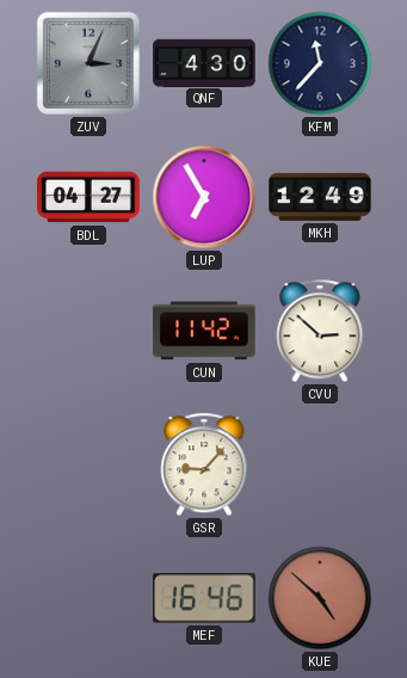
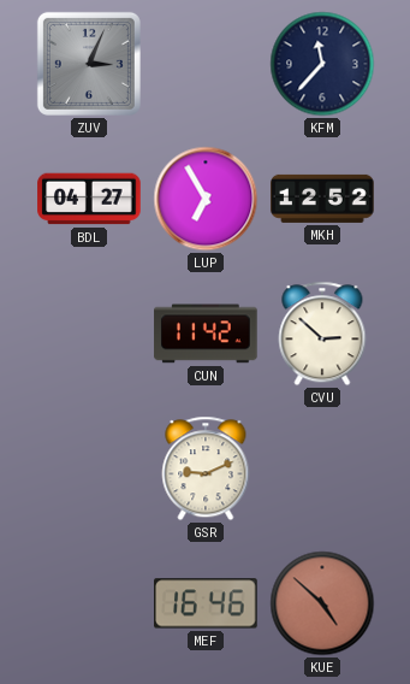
QNF: 4:30 -> none
MKH: 12:49 -> 12:52
GSR: 9:07 -> 9:11
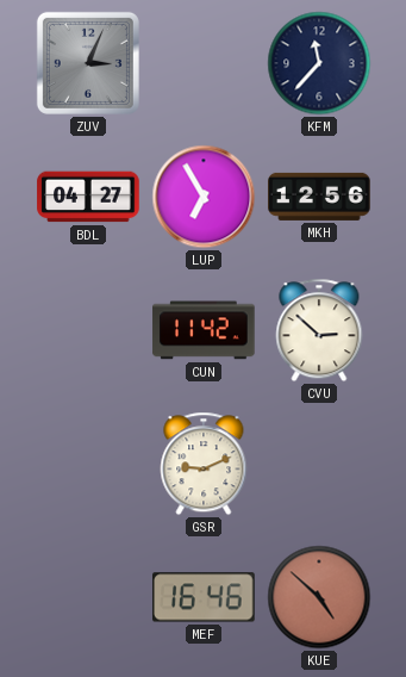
MKH: 12:52 -> 12:56
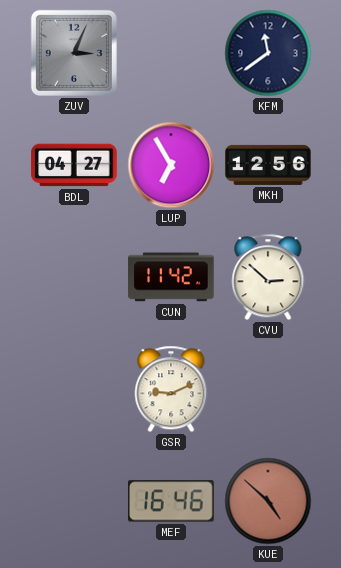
KFM: 11:37 -> 11:39
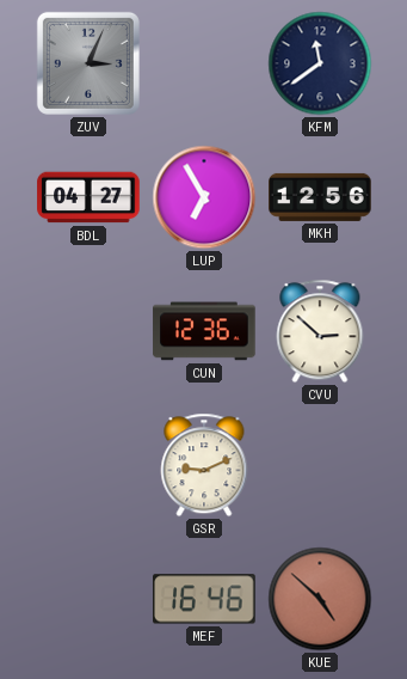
CUN: 11:42 -> 12:36
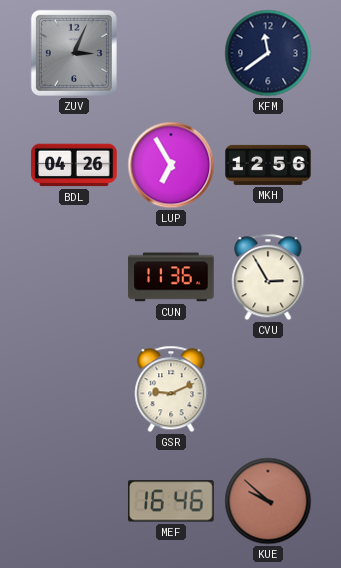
BDL: 04:27 -> 04:26
CUN: 12:36 -> 11:36
CVU: 2:52 -> 2:55
KUE: 4:52 -> 9:52
